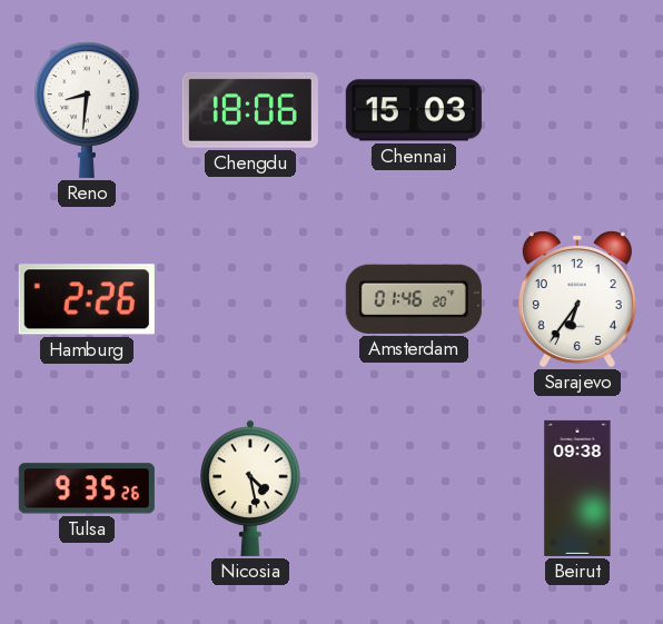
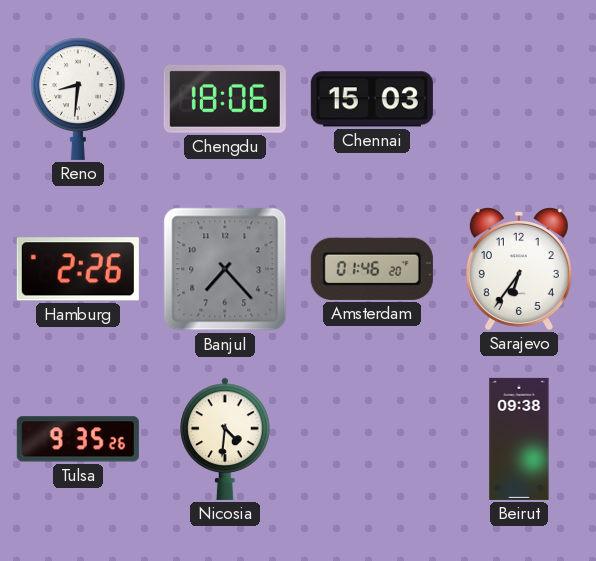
Banjul: none -> 7:23
Nicosia: 4:28 -> 4:31
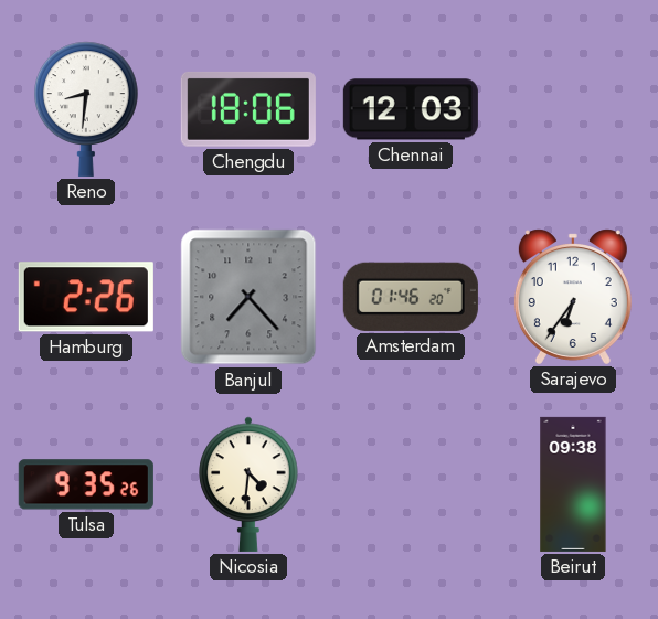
Chennai: 15:03 -> 12:03
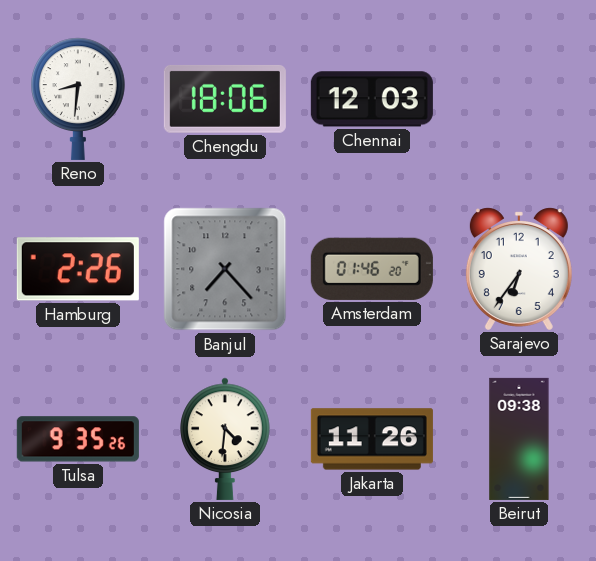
Jakarta: none -> 11:26
